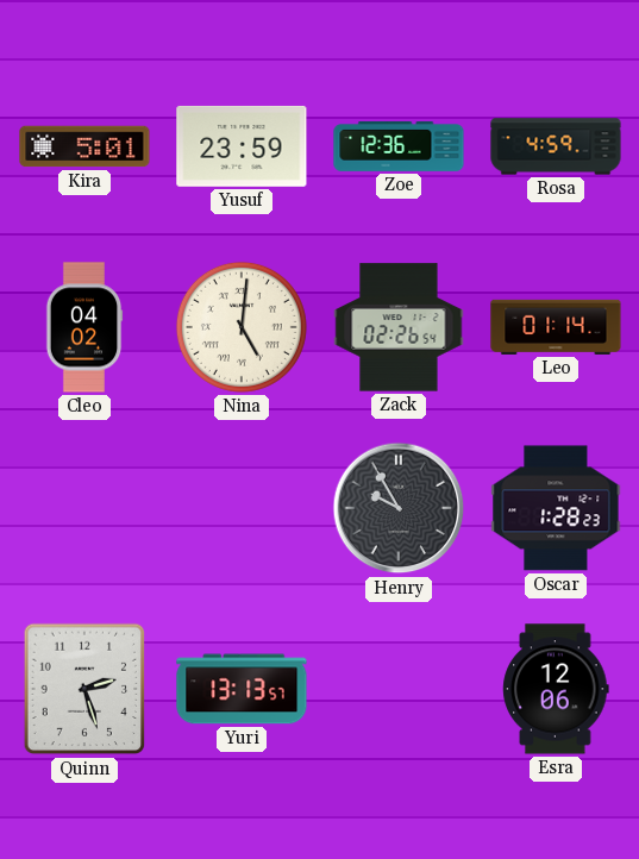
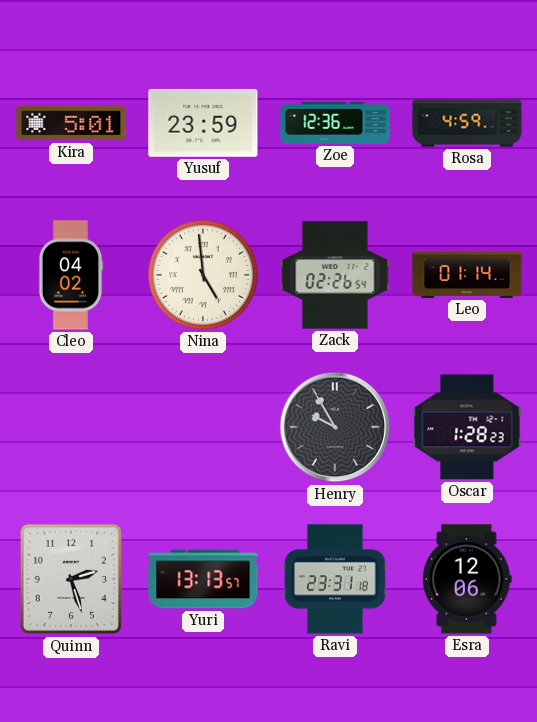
Nina: 5:01 -> 4:59
Ravi: none -> 23:31
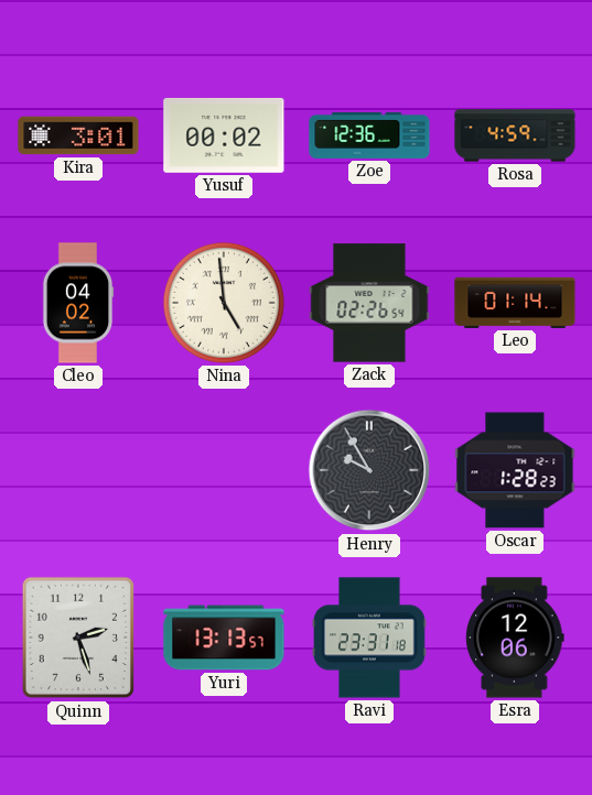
Kira: 5:01 -> 3:01
Yusuf: 23:59 -> 00:02
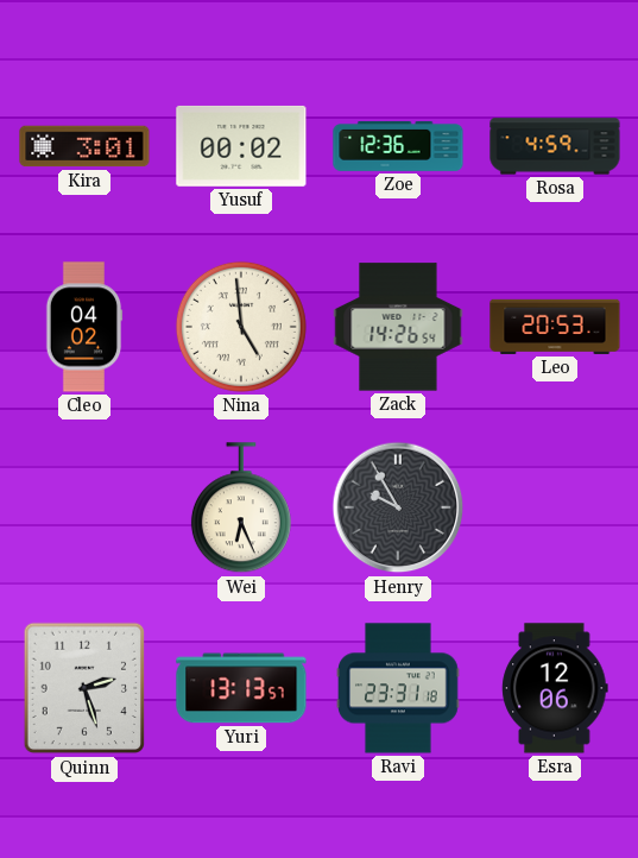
Zack: 02:26 -> 14:26
Leo: 01:14 -> 20:53
Wei: none -> 6:26
Oscar: 1:28 -> none
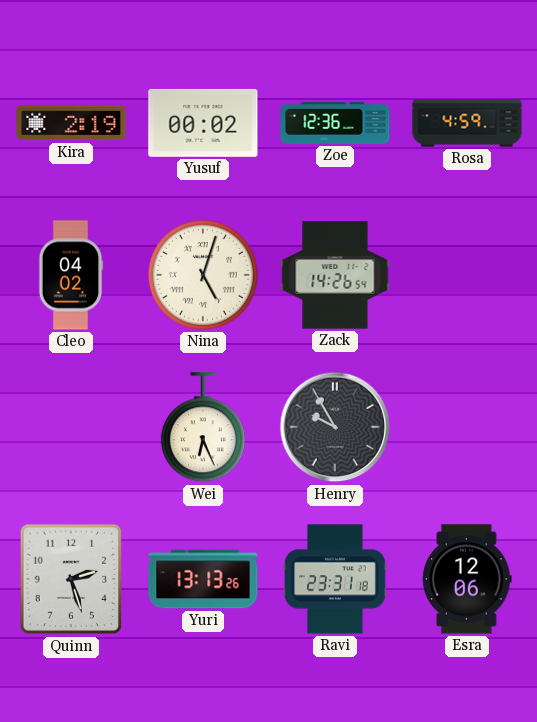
Kira: 3:01 -> 2:19
Nina: 4:59 -> 5:03
Leo: 20:53 -> none
Yuri: 13:13:57 -> 13:13:26
